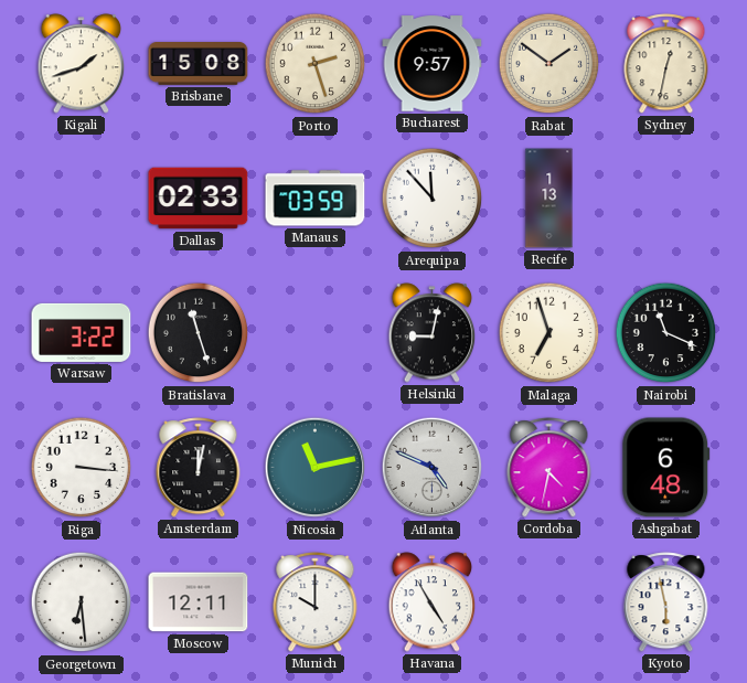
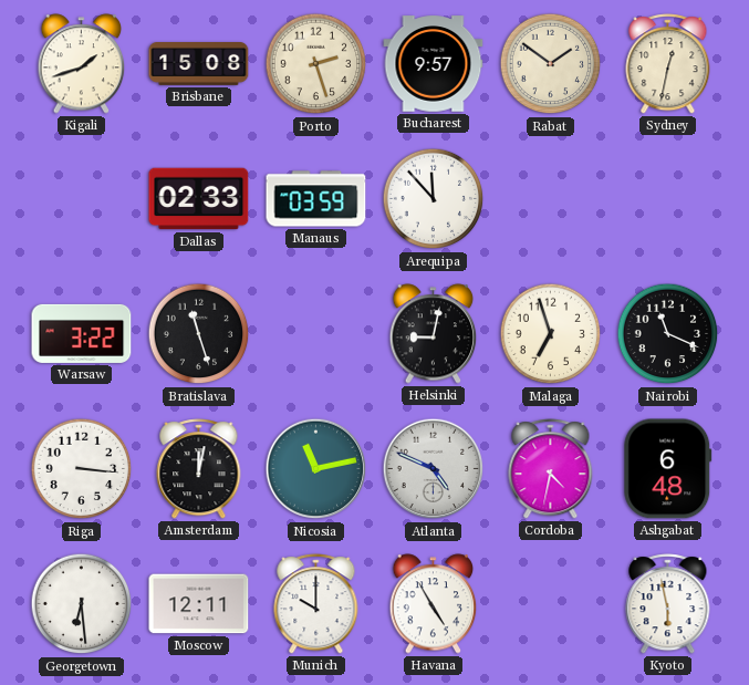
Recife: 1:13 -> none
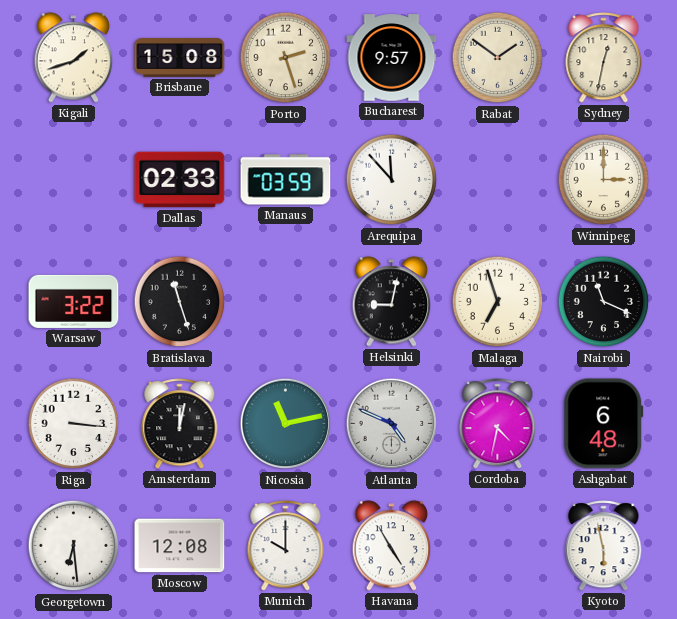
Winnipeg: none -> 3:00
Moscow: 12:11 -> 12:08
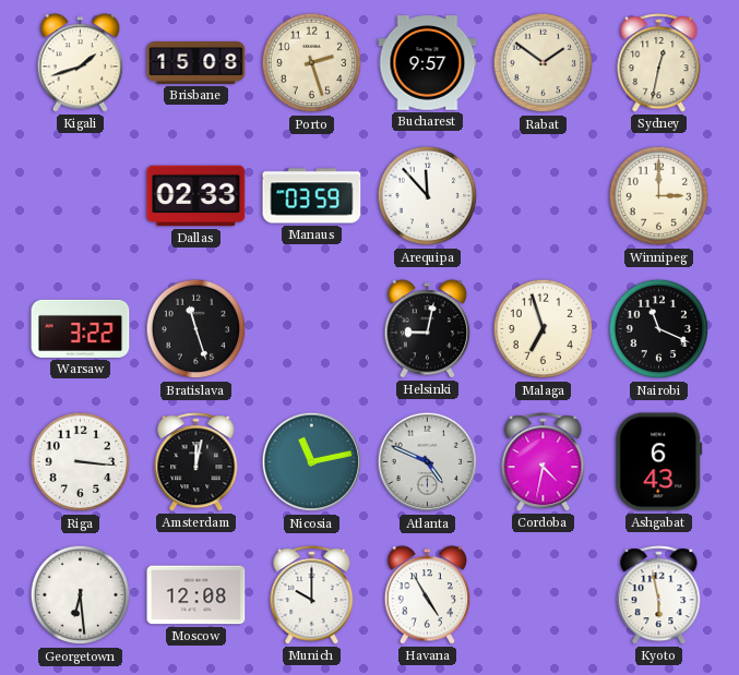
Ashgabat: 6:48 -> 6:43
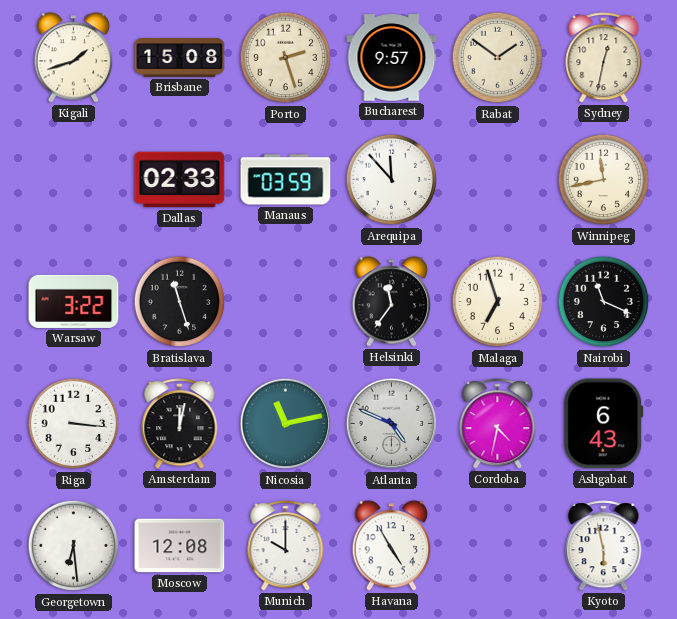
Winnipeg: 3:00 -> 11:43
Helsinki: 9:02 -> 11:36
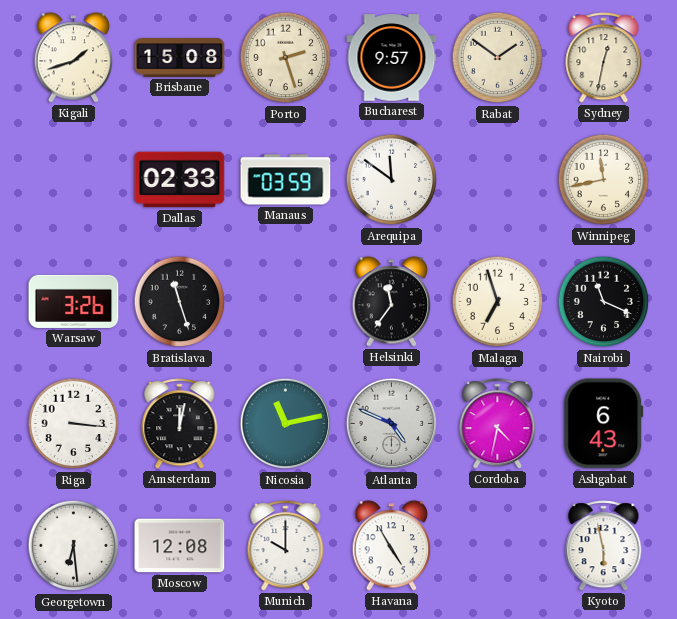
Arequipa: 11:53 -> 11:51
Warsaw: 3:22 -> 3:26
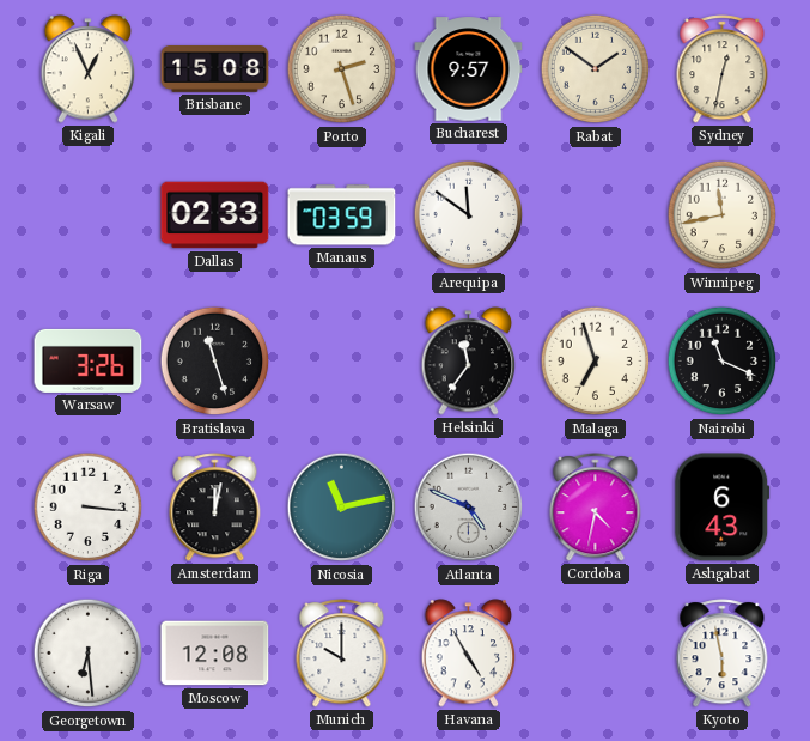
Kigali: 1:42 -> 12:56
